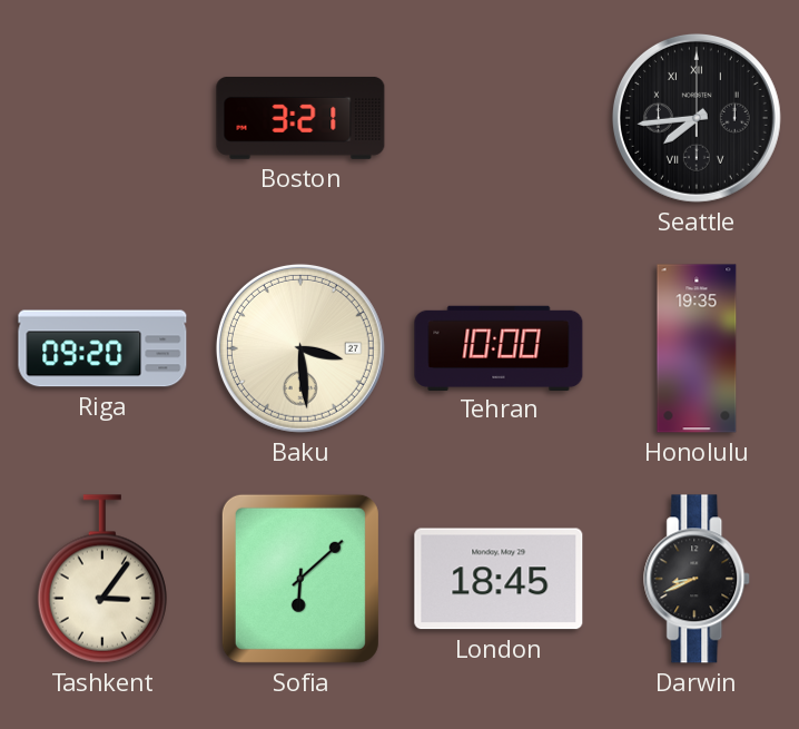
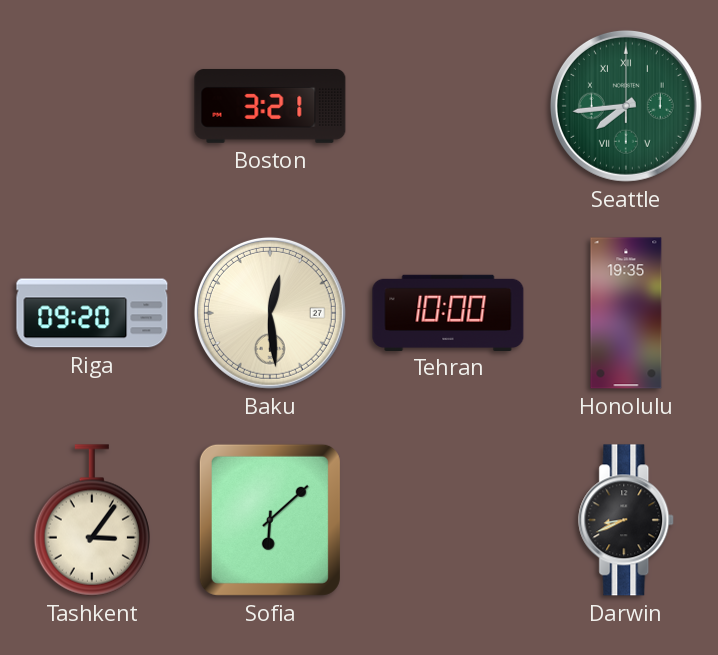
Seattle dial: black -> green
Baku: 3:29 -> 12:29
London: 18:45 -> none
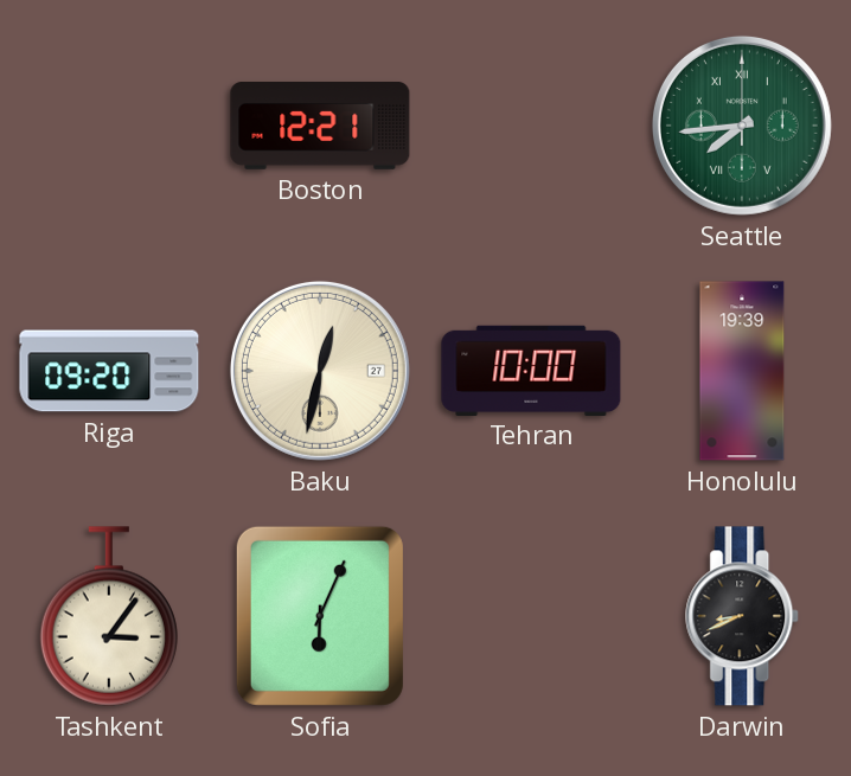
Boston: 3:21 -> 12:21
Baku: 12:29 -> 12:32
Honolulu: 19:35 -> 19:39
Sofia: 6:08 -> 6:04
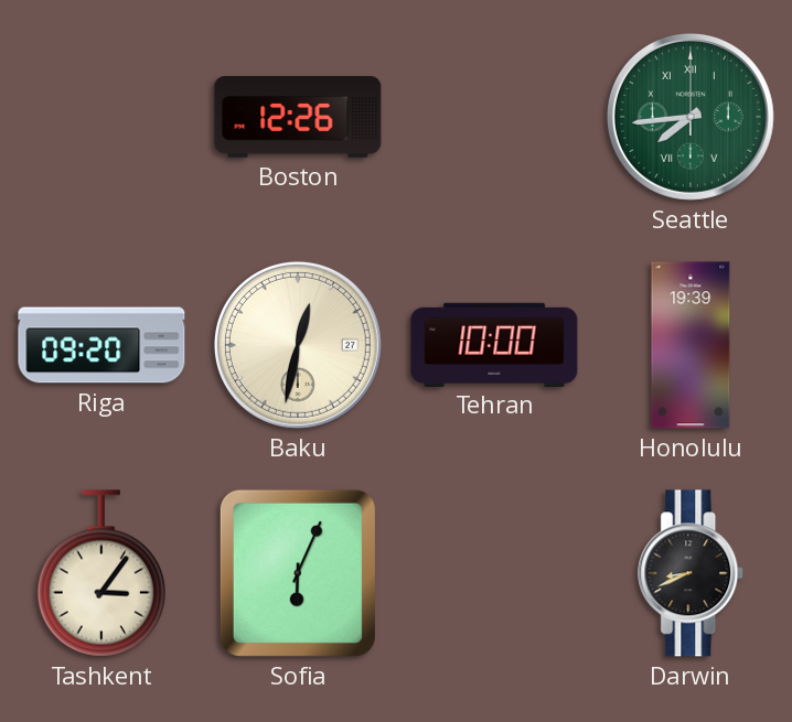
Boston: 12:21 -> 12:26
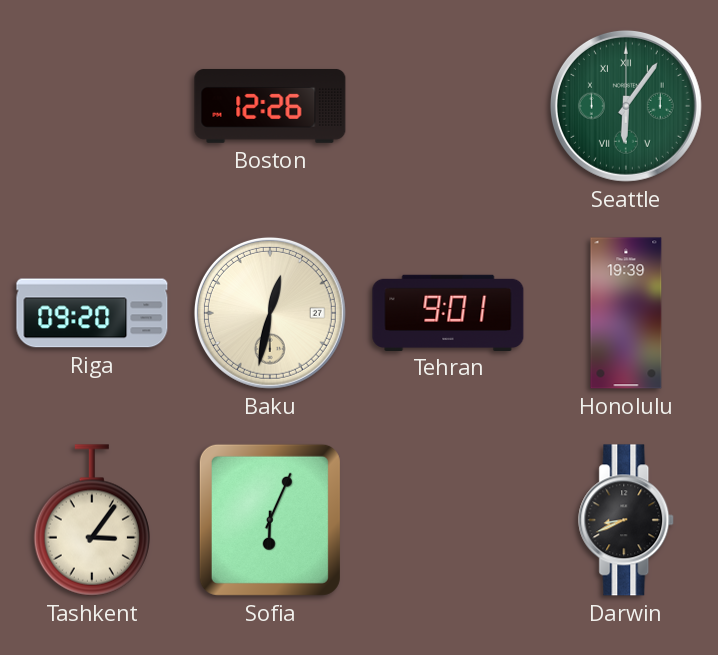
Seattle: 7:44 -> 6:06
Tehran: 10:00 -> 9:01
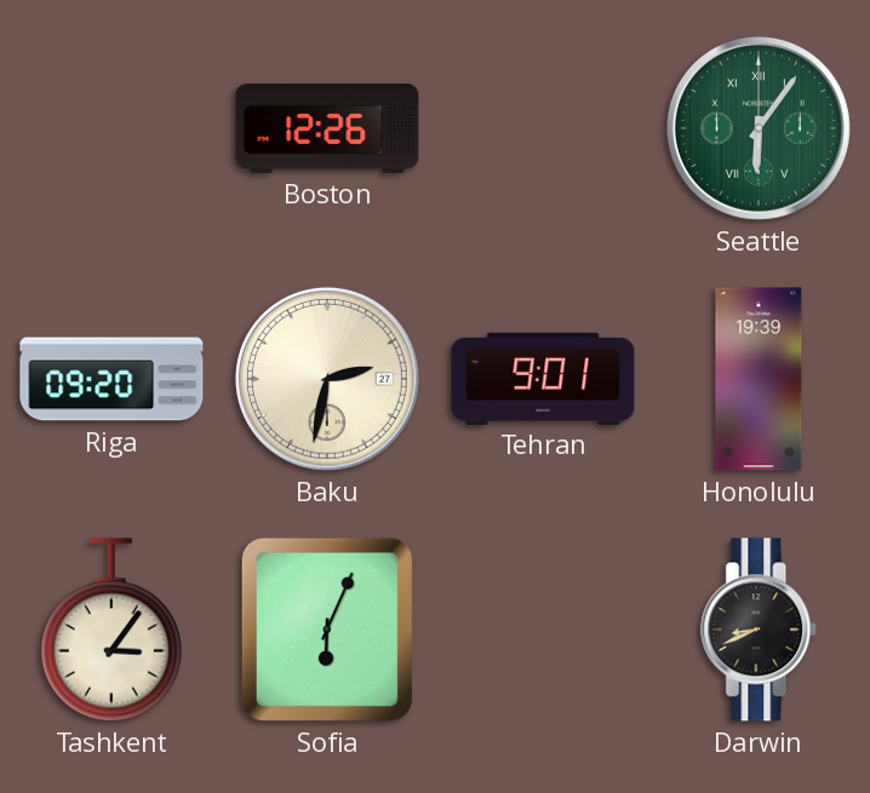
Baku: 12:32 -> 2:32
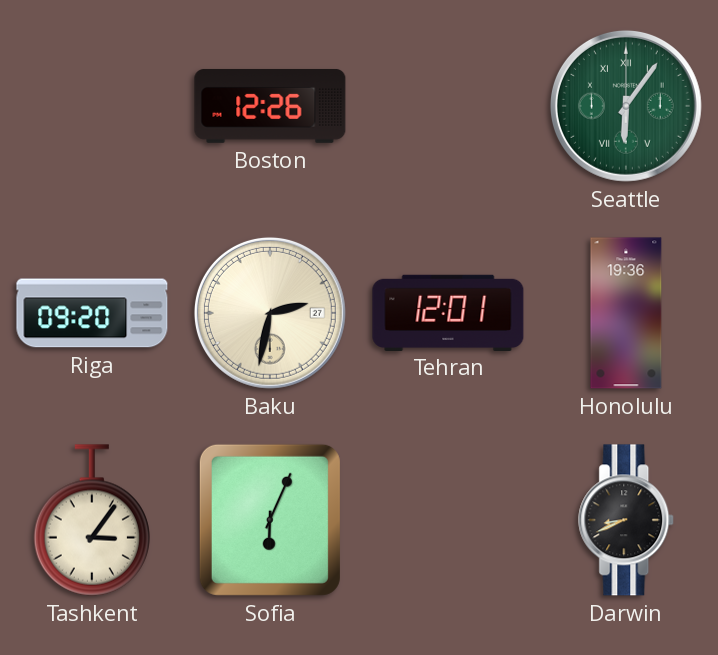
Tehran: 9:01 -> 12:01
Honolulu: 19:39 -> 19:36
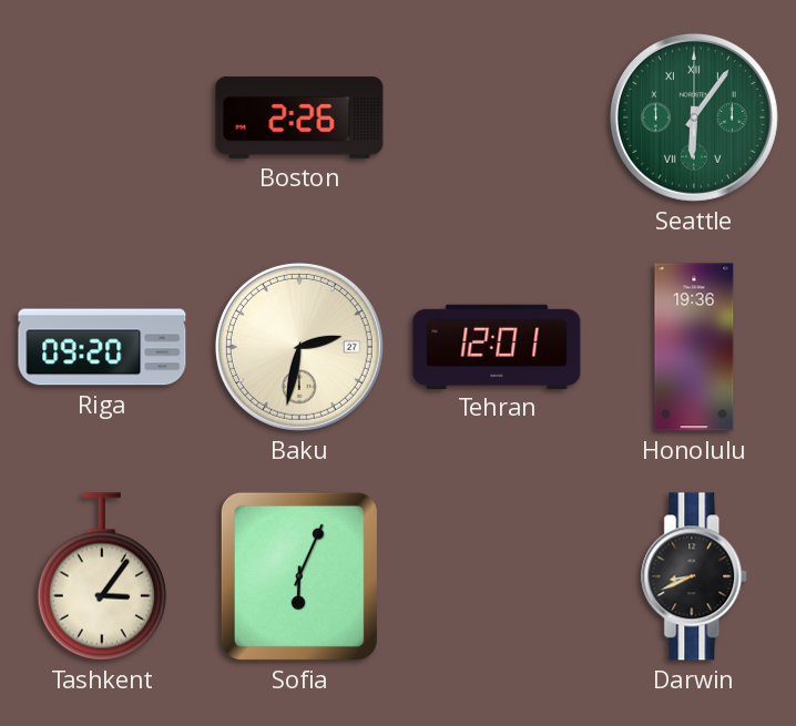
Boston: 12:26 -> 2:26
